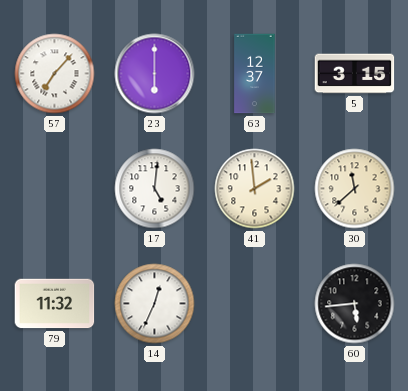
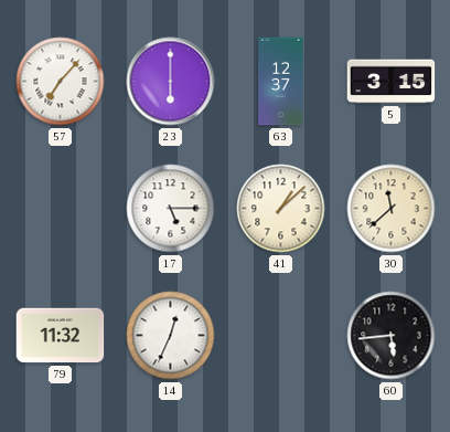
17: 5:01 -> 5:15
41: 1:59 -> 1:08
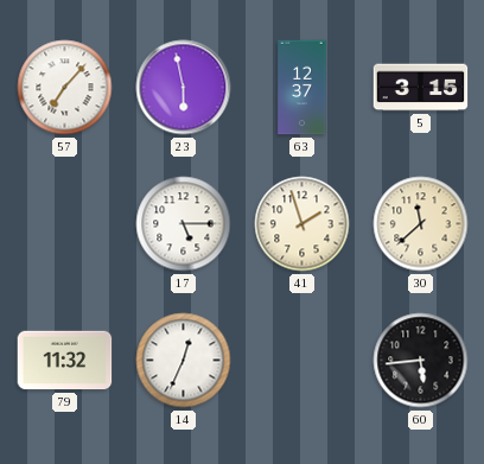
23: 6:00 -> 5:58
41: 1:08 -> 1:57
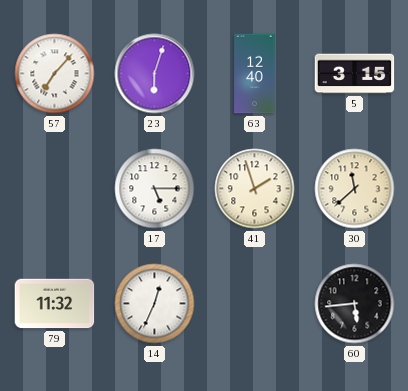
23: 5:58 -> 6:03
63: 12:37 -> 12:40
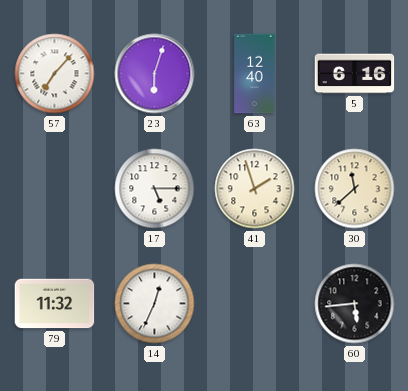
5: 3:15 -> 6:16
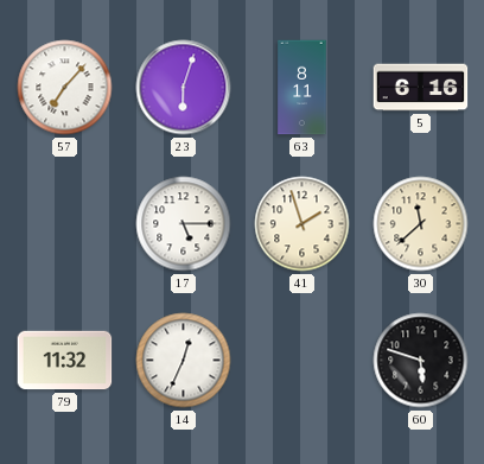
63: 12:40 -> 8:11
60: 5:44 -> 5:48
